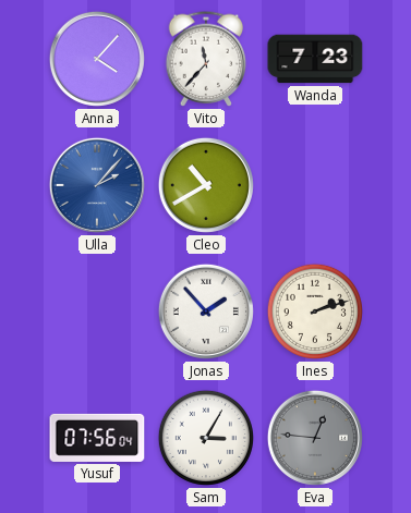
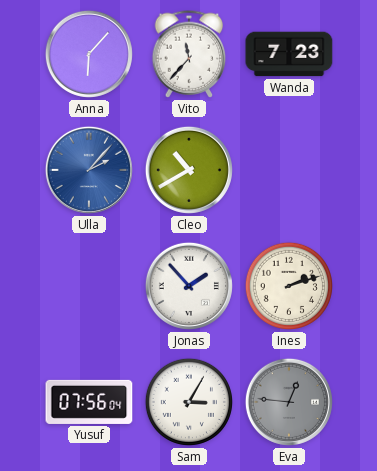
Anna: 4:07 -> 6:07
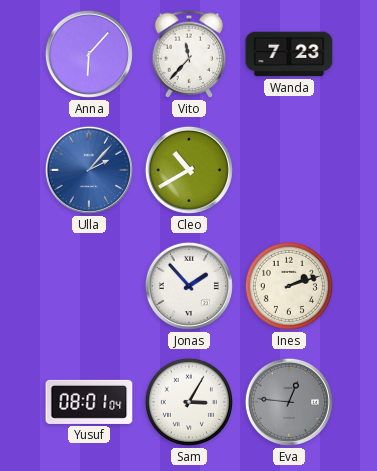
Yusuf: 07:56 -> 08:01
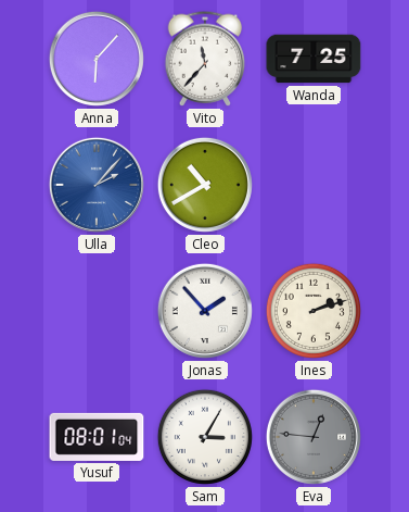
Wanda: 7:23 -> 7:25
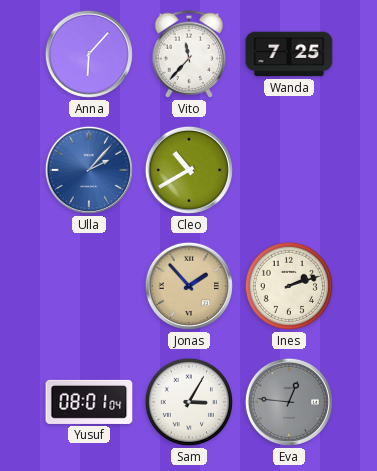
Jonas dial: white -> champagne
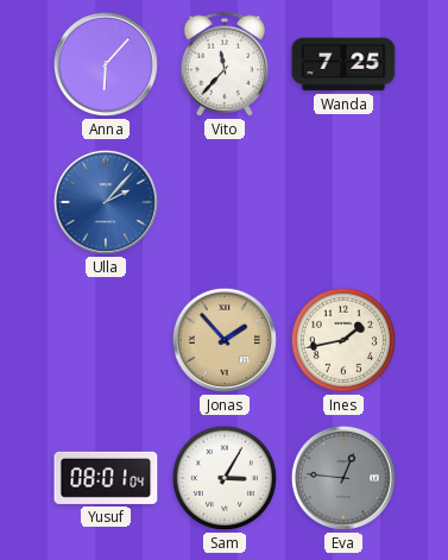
Cleo: 10:40 -> none
Ines: 2:12 -> 1:43
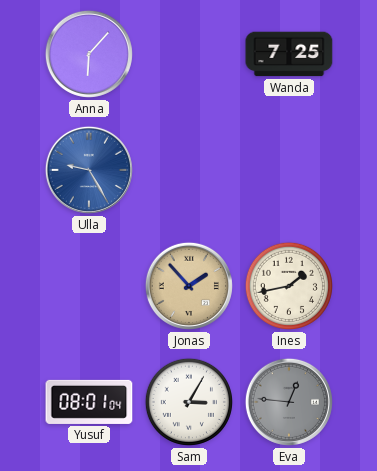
Vito: 11:37 -> none
Ulla: 2:07 -> 9:25
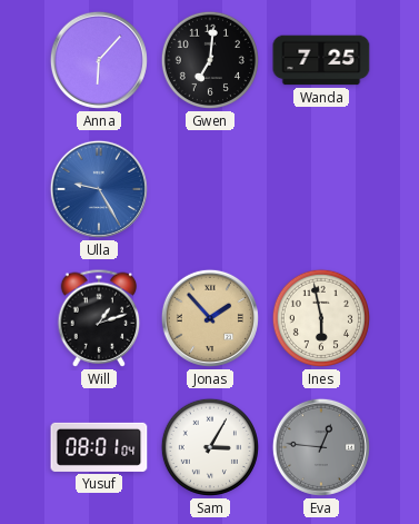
Gwen: none -> 7:01
Will: none -> 1:12
Ines: 1:43 -> 5:58
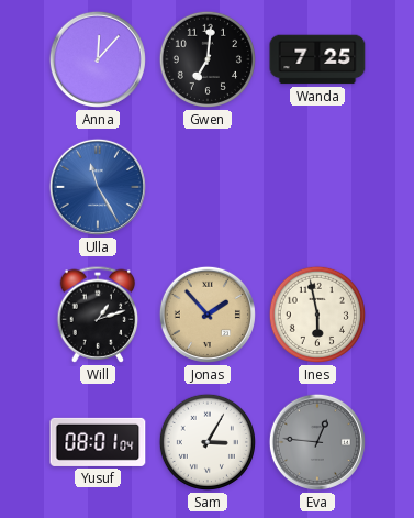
Anna: 6:07 -> 12:07
Ulla: 9:25 -> 11:25
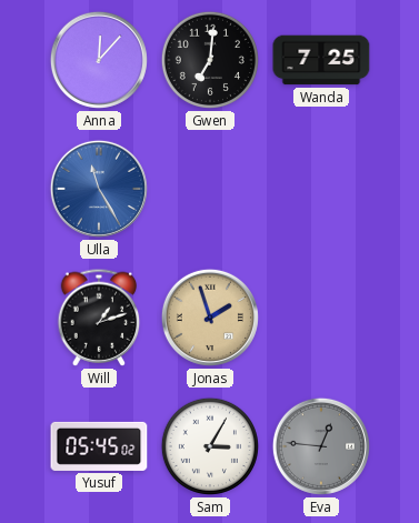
Jonas: 1:53 -> 1:57
Ines: 5:58 -> none
Yusuf: 08:01 -> 05:45
